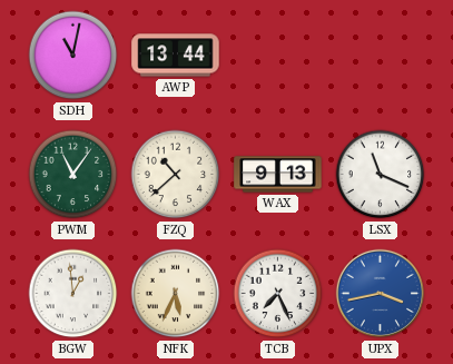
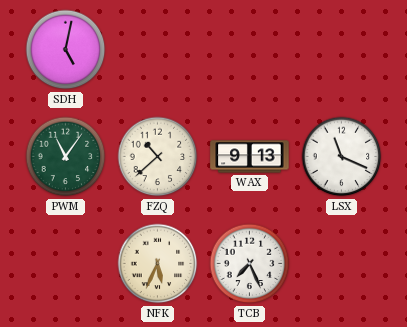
SDH: 11:02 -> 5:02
AWP: 13:44 -> none
BGW: 12:59 -> none
UPX: 3:43 -> none
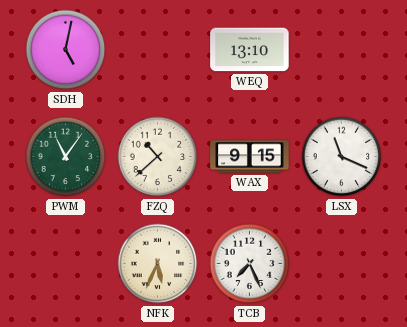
WEQ: none -> 13:10
WAX: 9:13 -> 9:15
